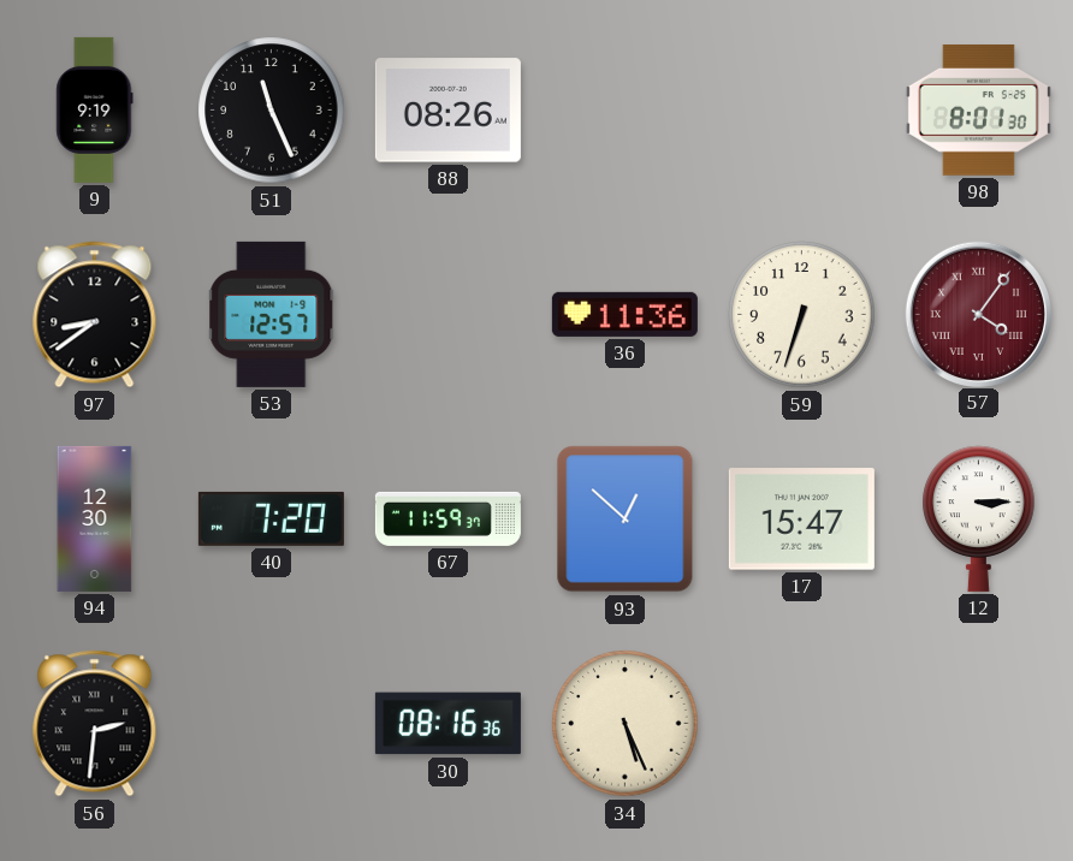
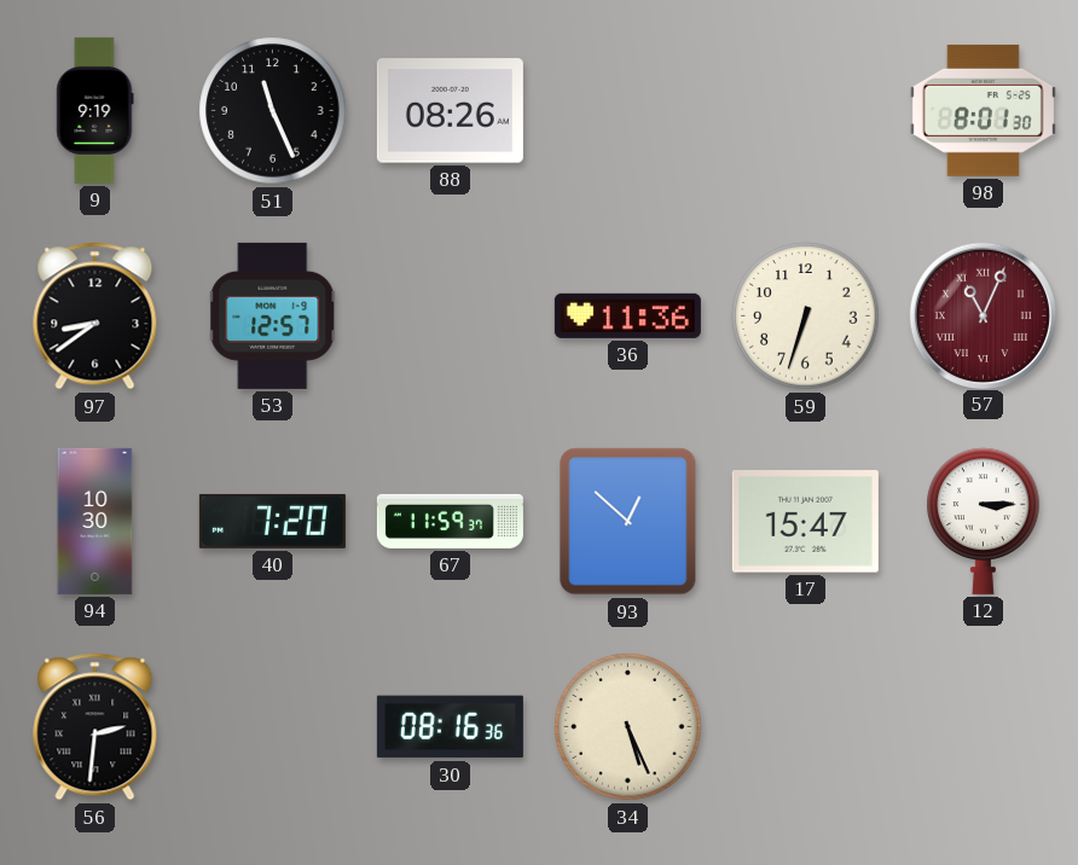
57: 4:06 -> 11:04
94: 12:30 -> 10:30
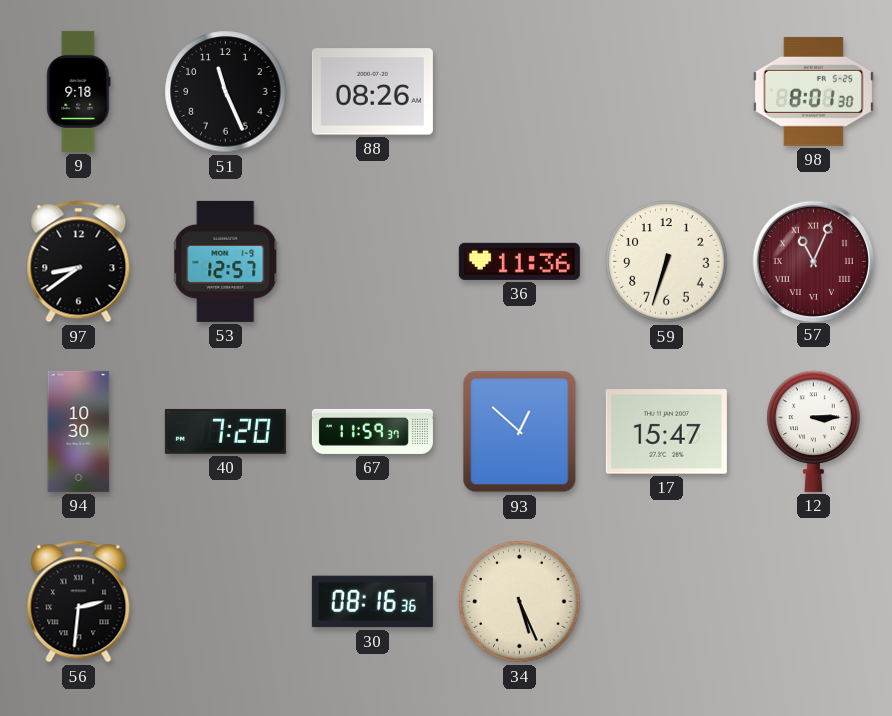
9: 9:19 -> 9:18
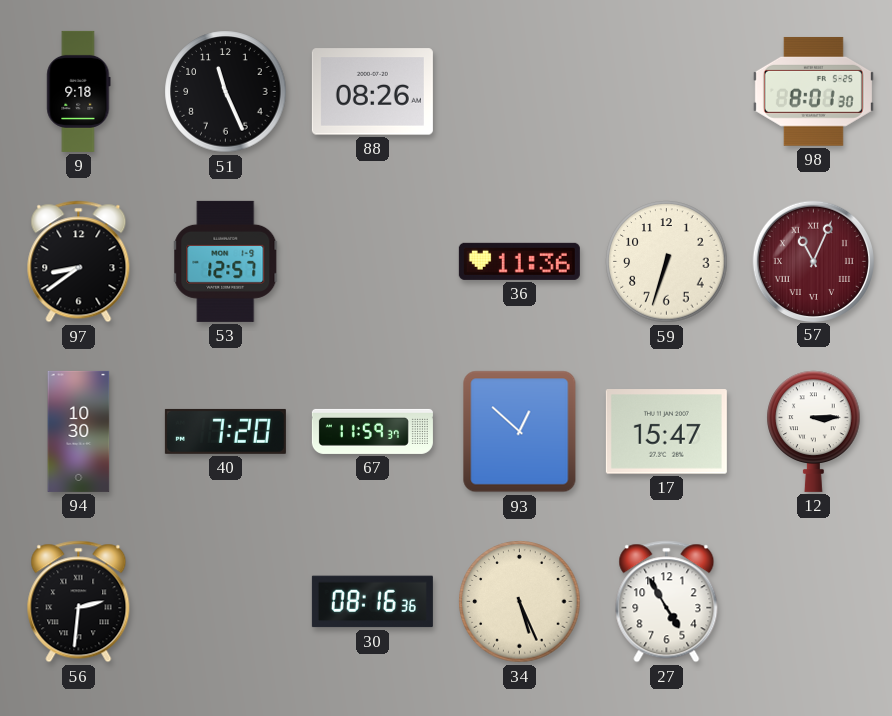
27: none -> 4:55
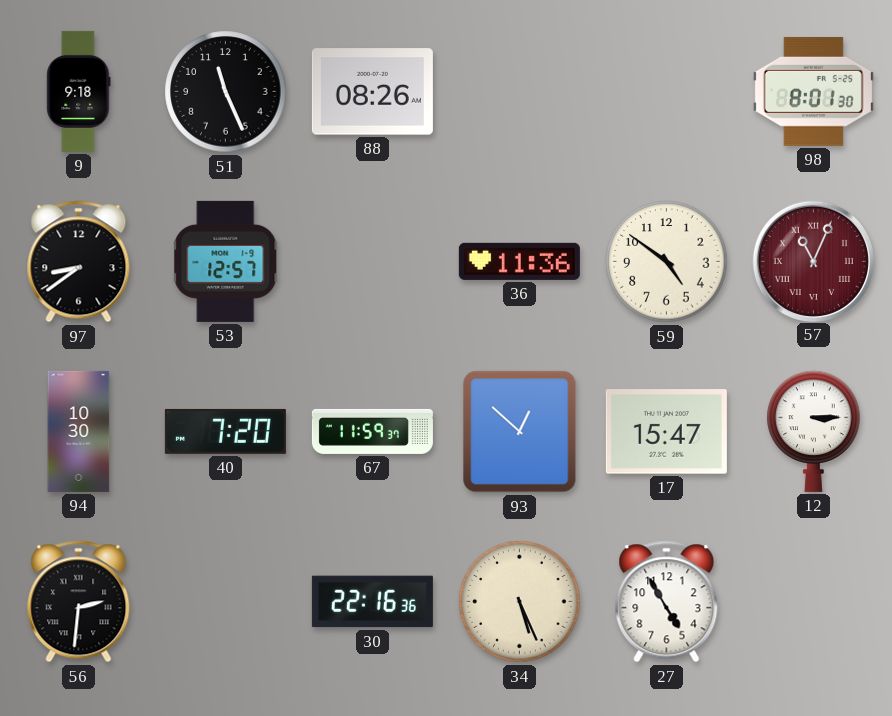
59: 6:33 -> 4:51
30: 08:16 -> 22:16
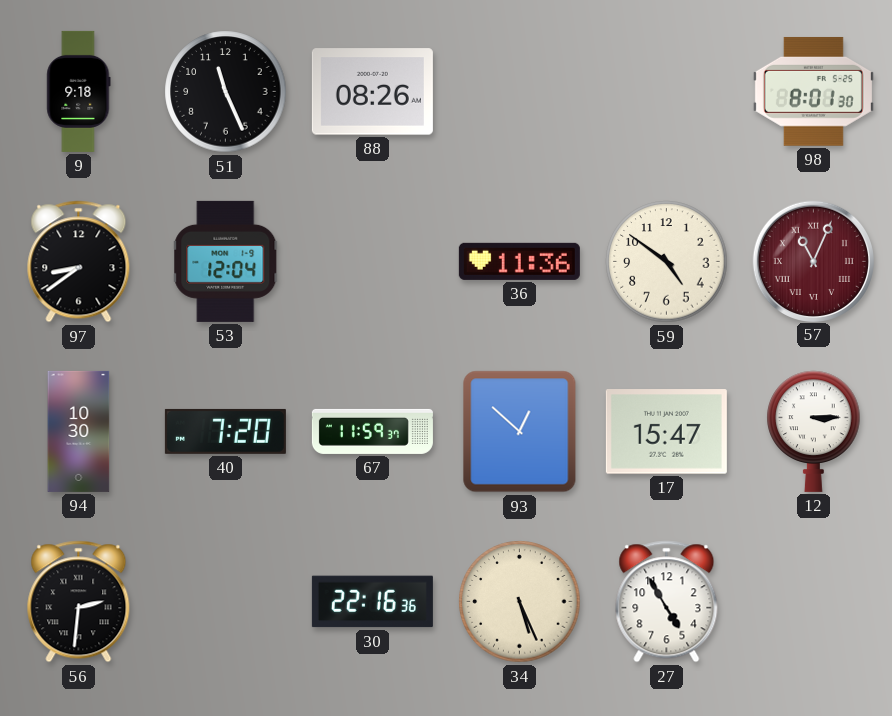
53: 12:57 -> 12:04
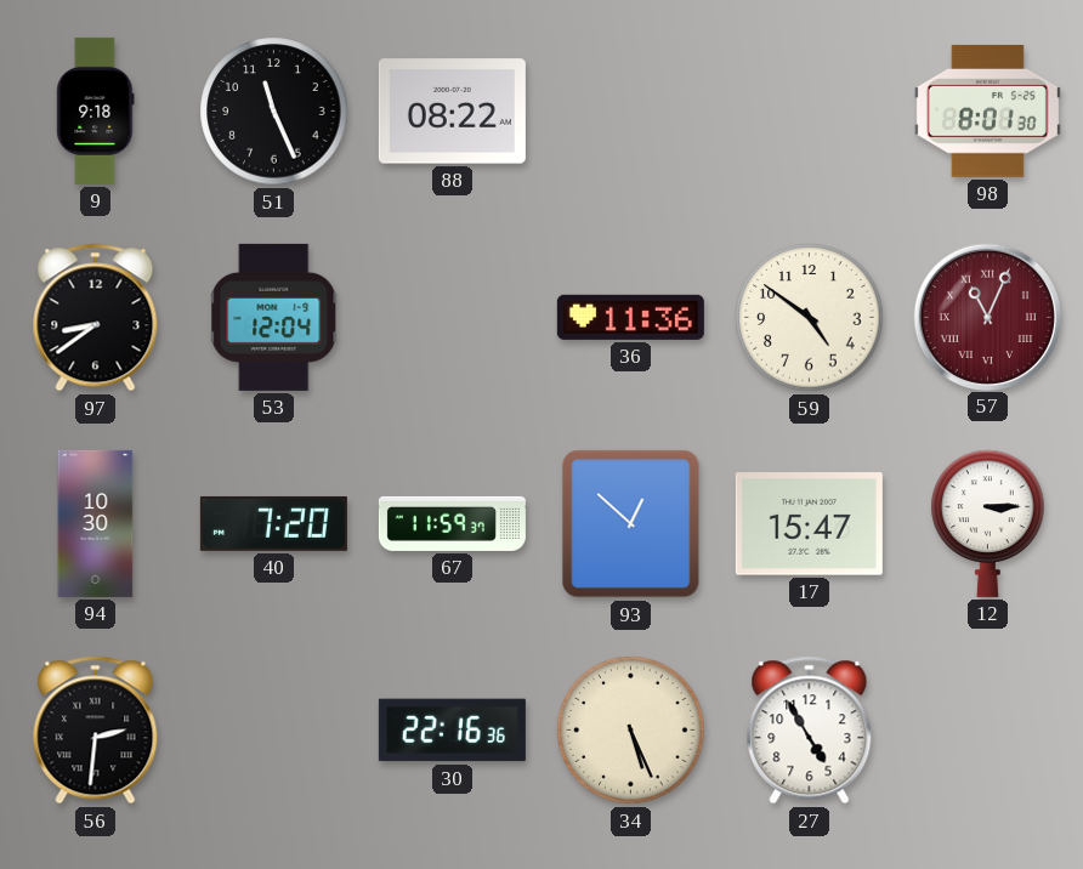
88: 08:26 -> 08:22
